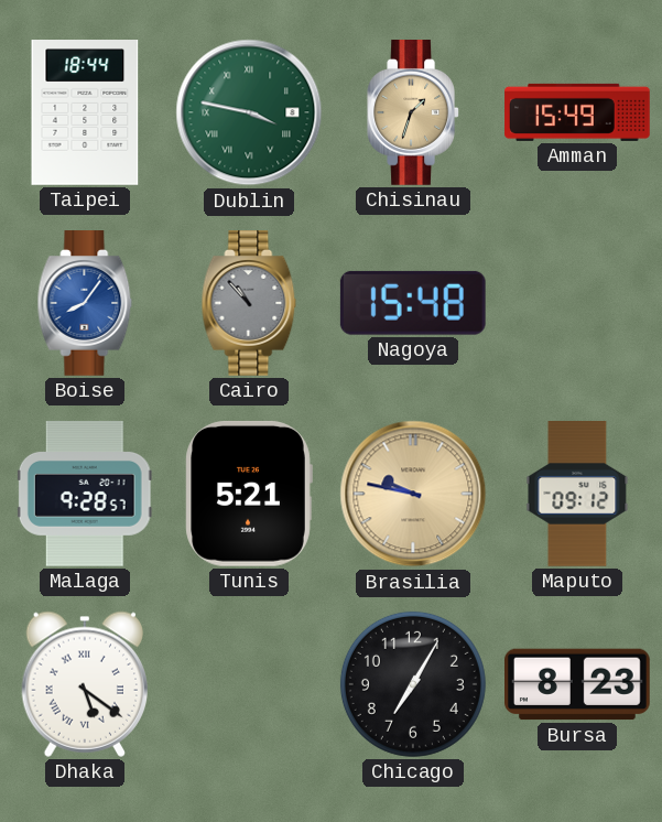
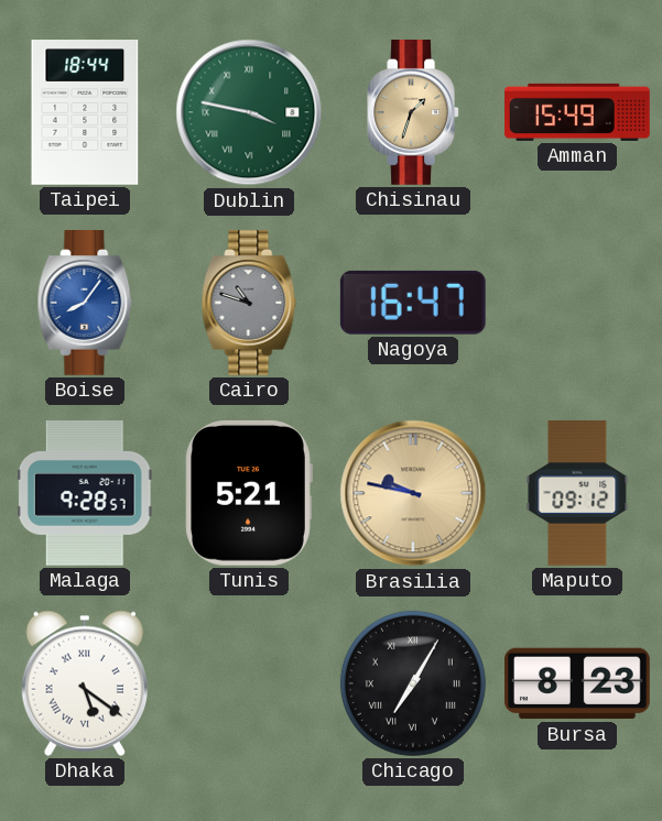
Cairo: 10:53 -> 10:48
Nagoya: 15:48 -> 16:47
Chicago numerals: Arabic -> Roman
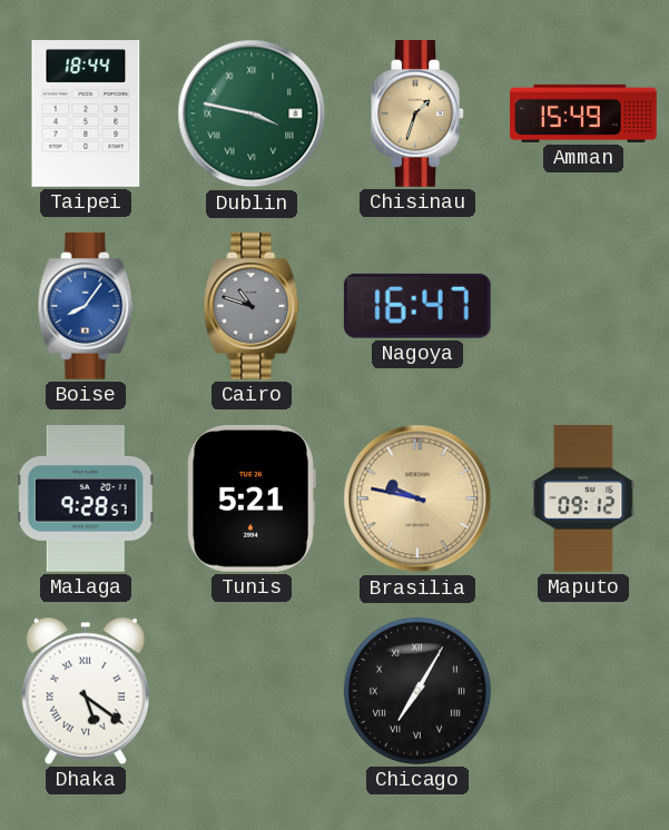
Bursa: 8:23 -> none
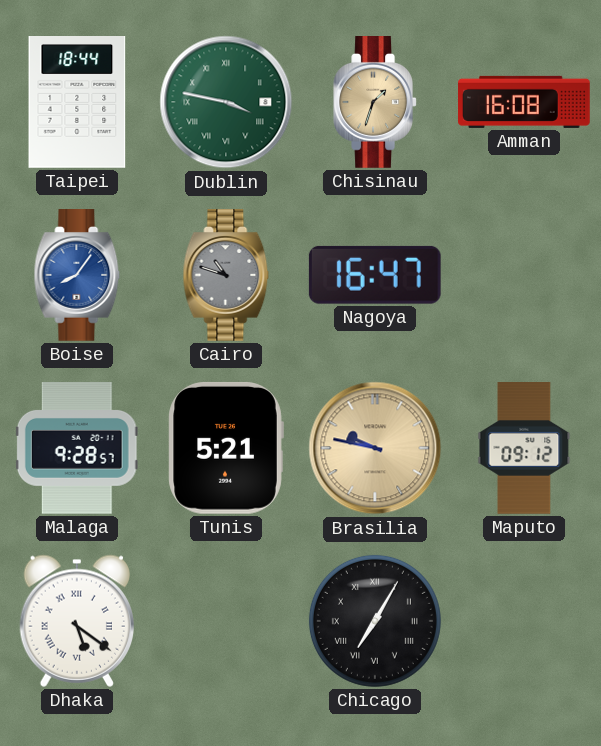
Amman: 15:49 -> 16:08
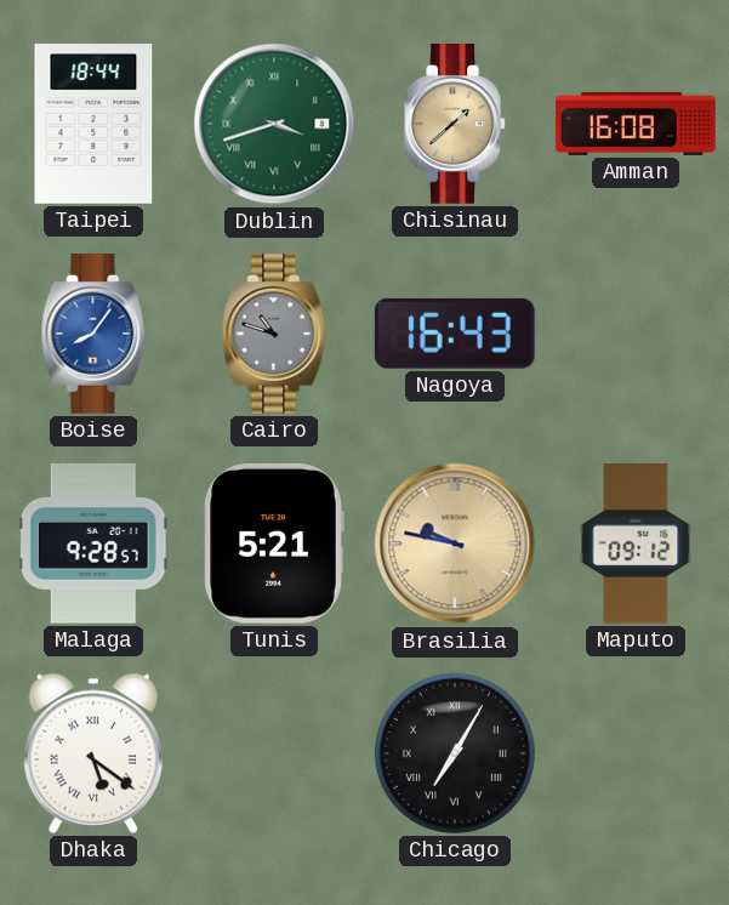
Dublin: 3:47 -> 3:42
Chisinau: 1:33 -> 1:38
Nagoya: 16:47 -> 16:43
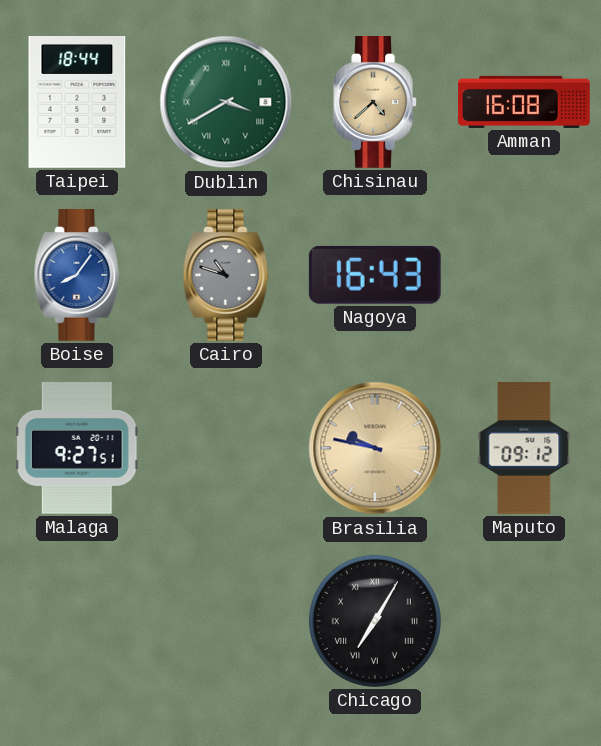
Dublin: 3:42 -> 3:40
Chisinau: 1:38 -> 4:38
Malaga: 9:28 -> 9:27
Tunis: 5:21 -> none
Dhaka: 5:21 -> none
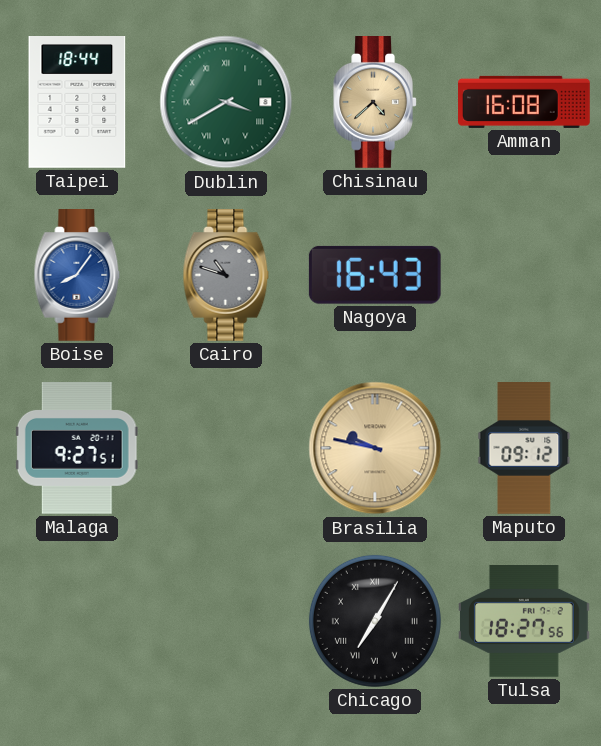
Tulsa: none -> 18:27
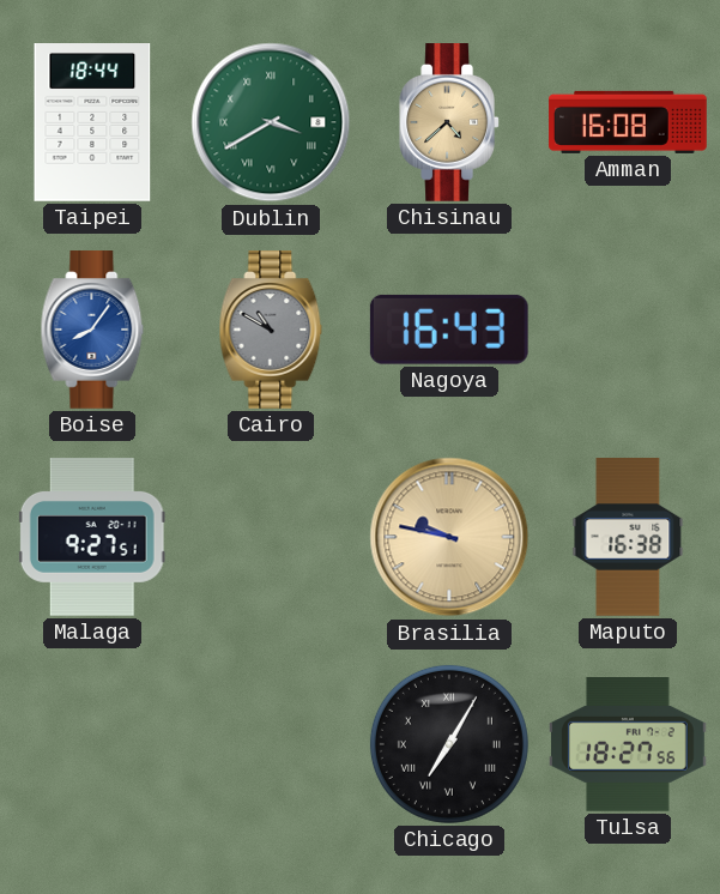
Cairo: 10:48 -> 10:50
Maputo: 09:12 -> 16:38
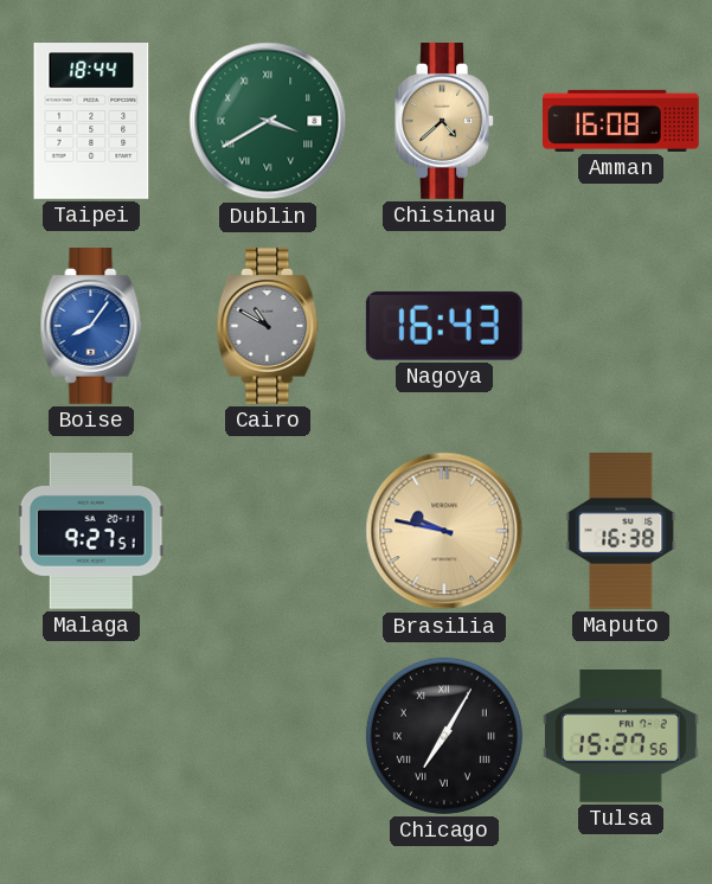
Tulsa: 18:27 -> 15:27
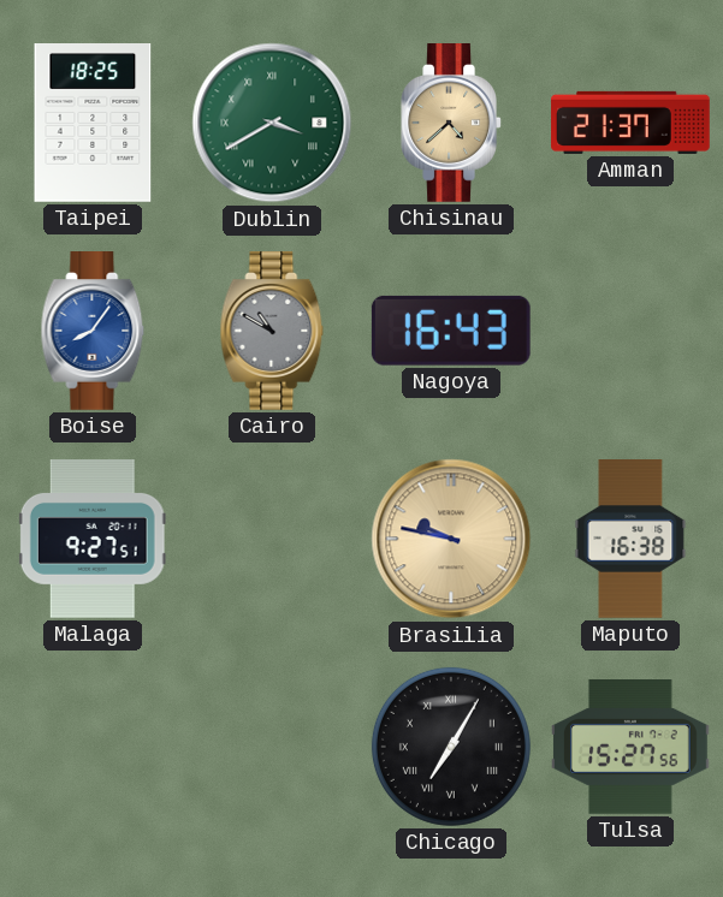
Taipei: 18:44 -> 18:25
Amman: 16:08 -> 21:37
